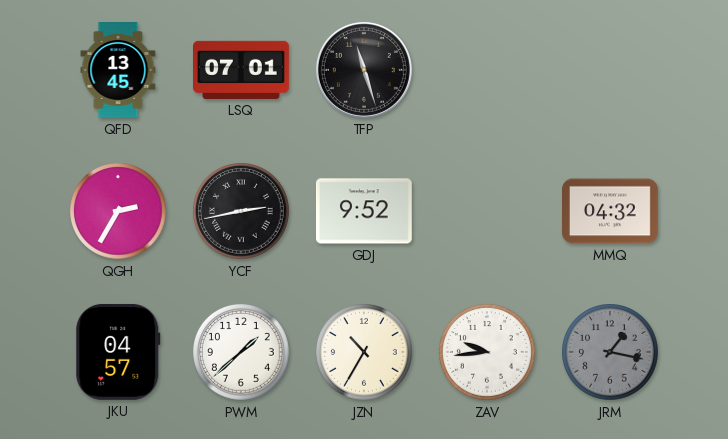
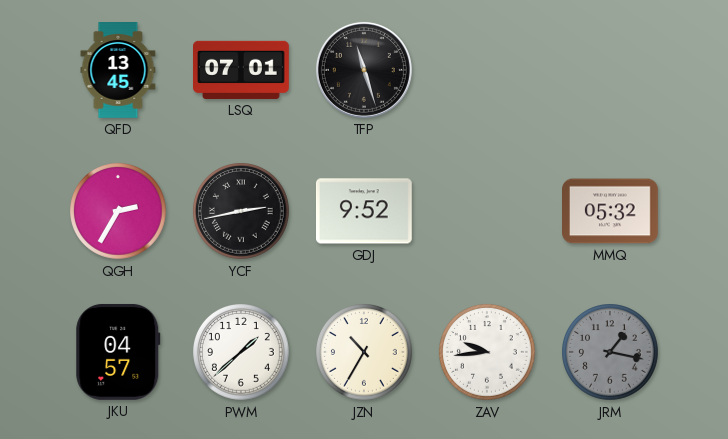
MMQ: 04:32 -> 05:32
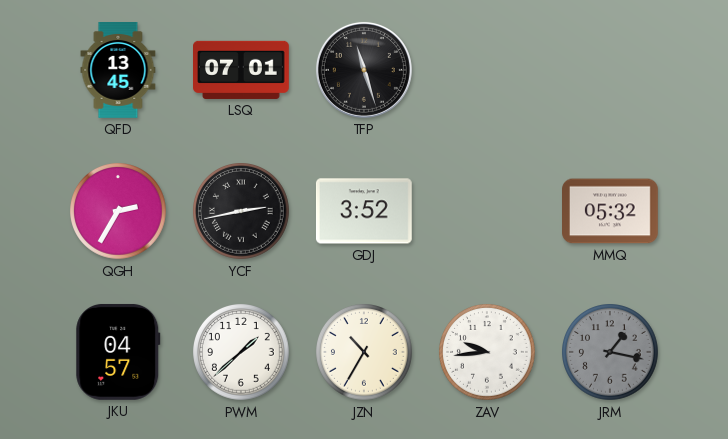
GDJ: 9:52 -> 3:52
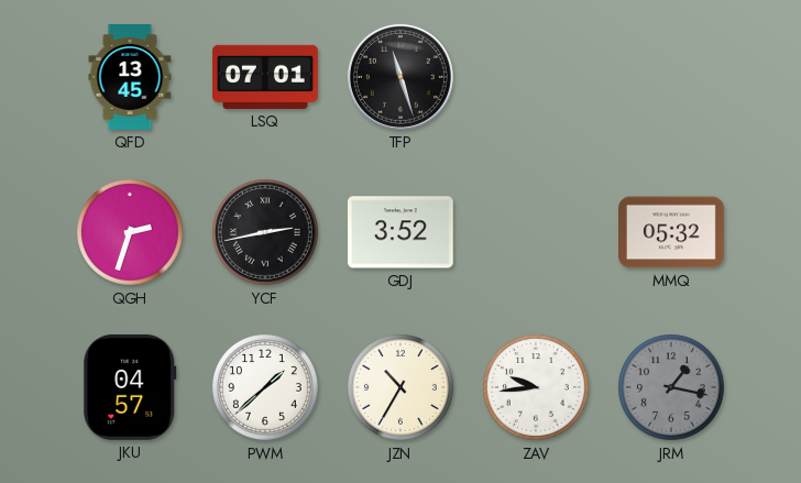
QGH: 2:35 -> 2:33
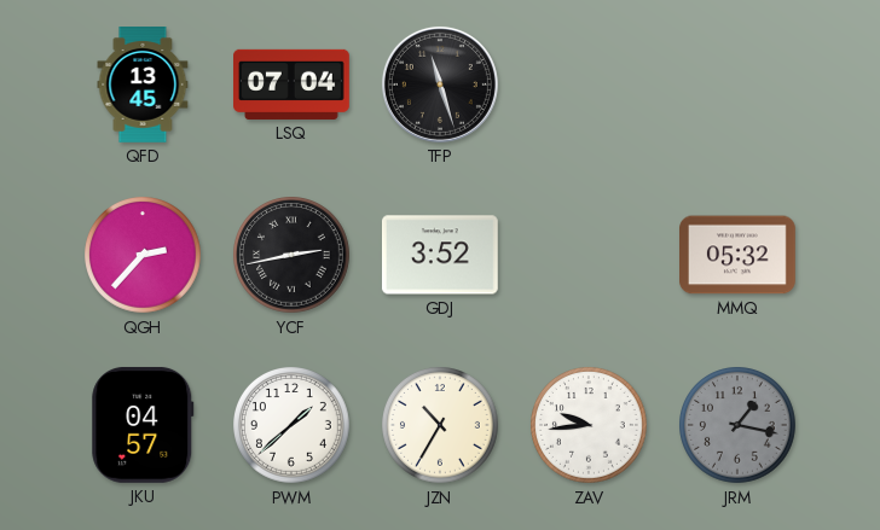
LSQ: 07:01 -> 07:04
QGH: 2:33 -> 2:37
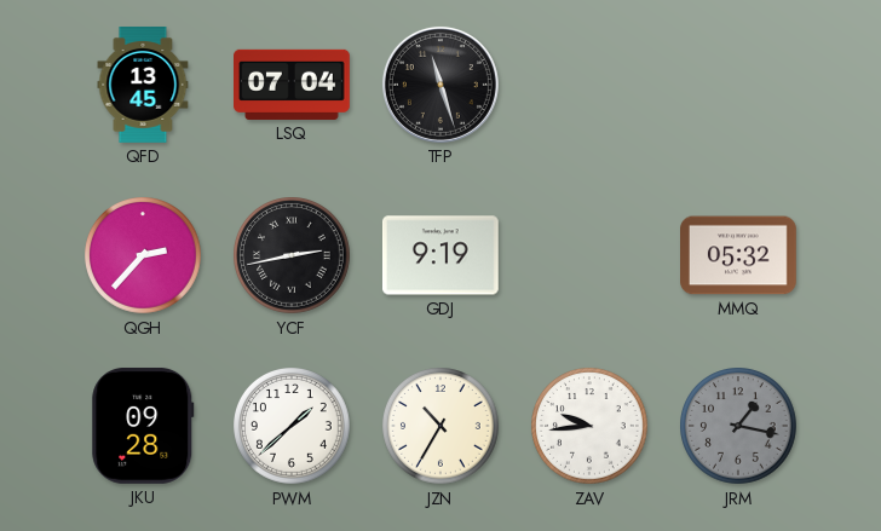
GDJ: 3:52 -> 9:19
JKU: 04:57 -> 09:28
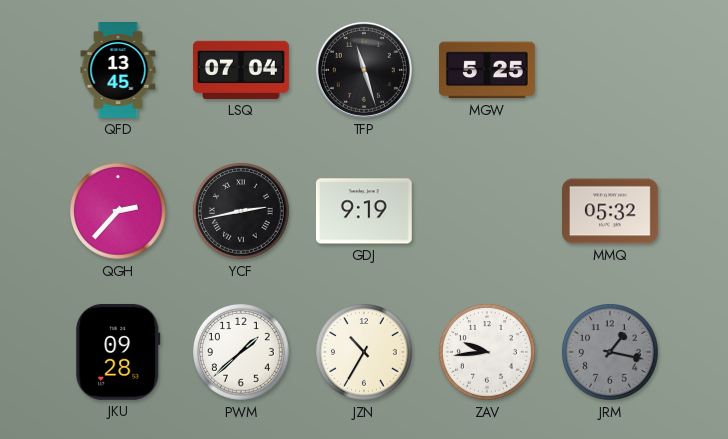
MGW: none -> 5:25
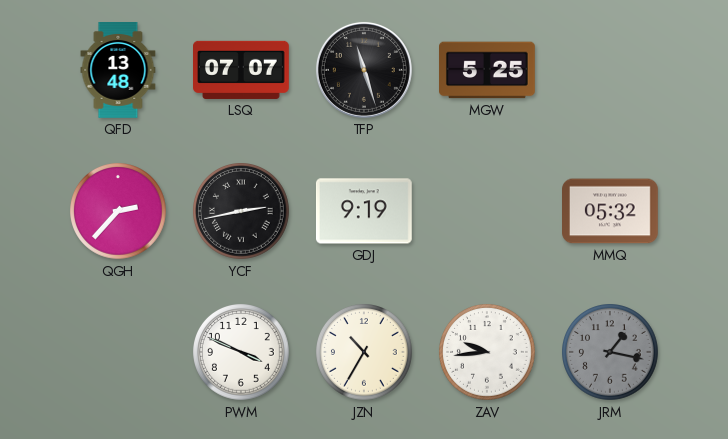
QFD: 13:45 -> 13:48
LSQ: 07:04 -> 07:07
JKU: 09:28 -> none
PWM: 1:38 -> 3:49
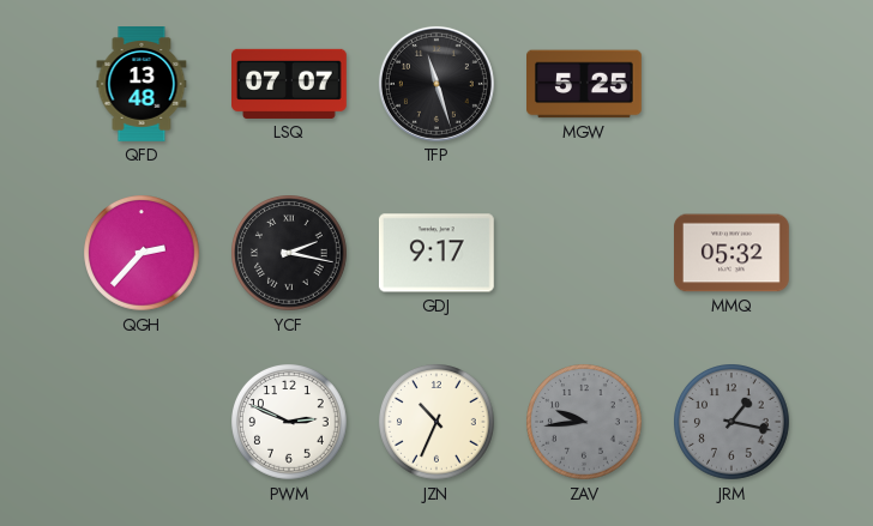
YCF: 2:43 -> 2:17
GDJ: 9:19 -> 9:17
PWM: 3:49 -> 2:49
JZN: 10:35 -> 10:34
ZAV dial: white -> grey
